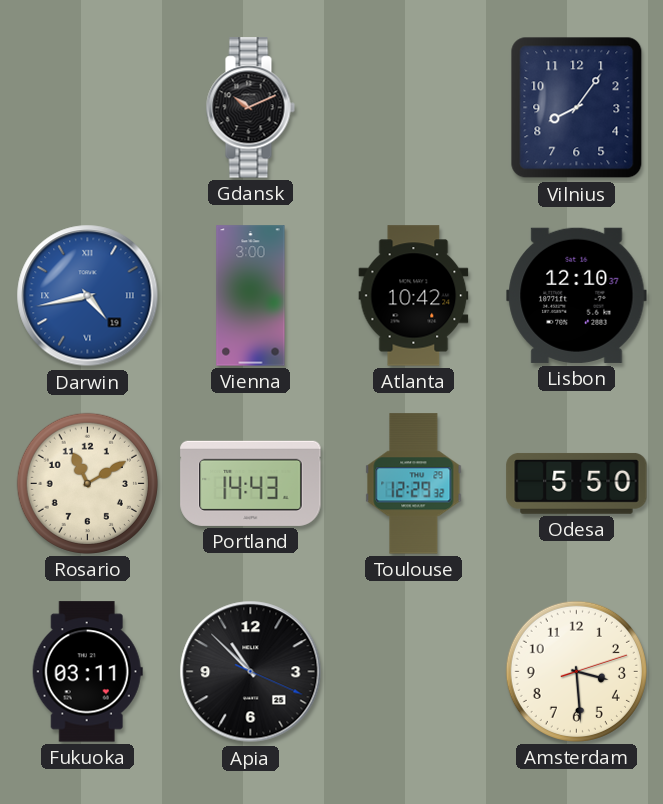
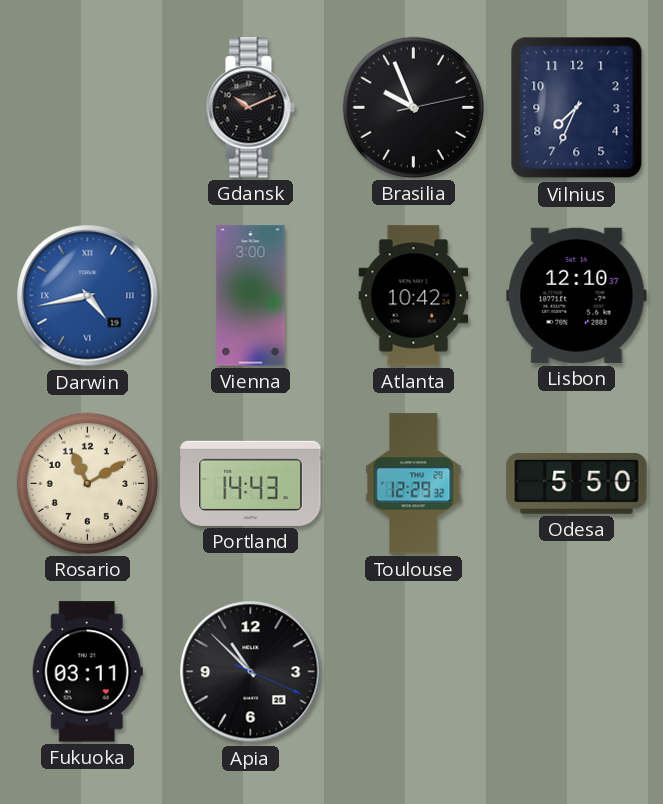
Brasilia: none -> 9:56
Vilnius: 8:06 -> 7:34
Amsterdam: 3:29 -> none
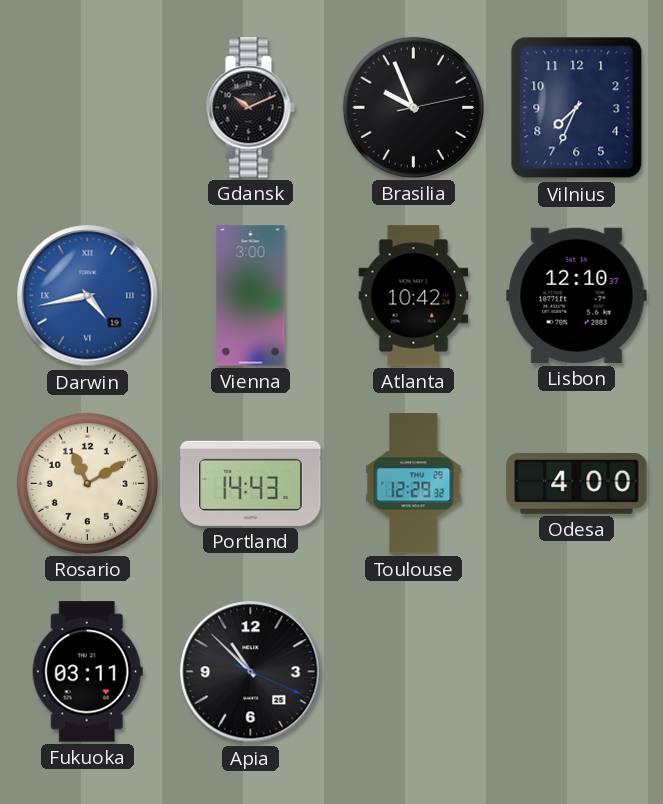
Odesa: 5:50 -> 4:00
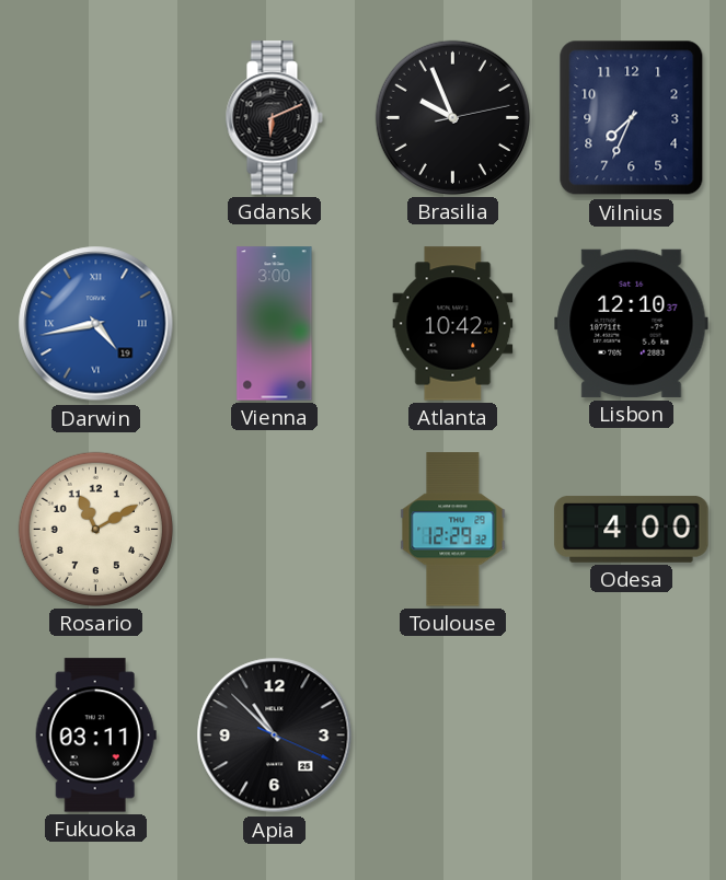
Gdansk: 10:11 -> 6:11
Portland: 14:43 -> none
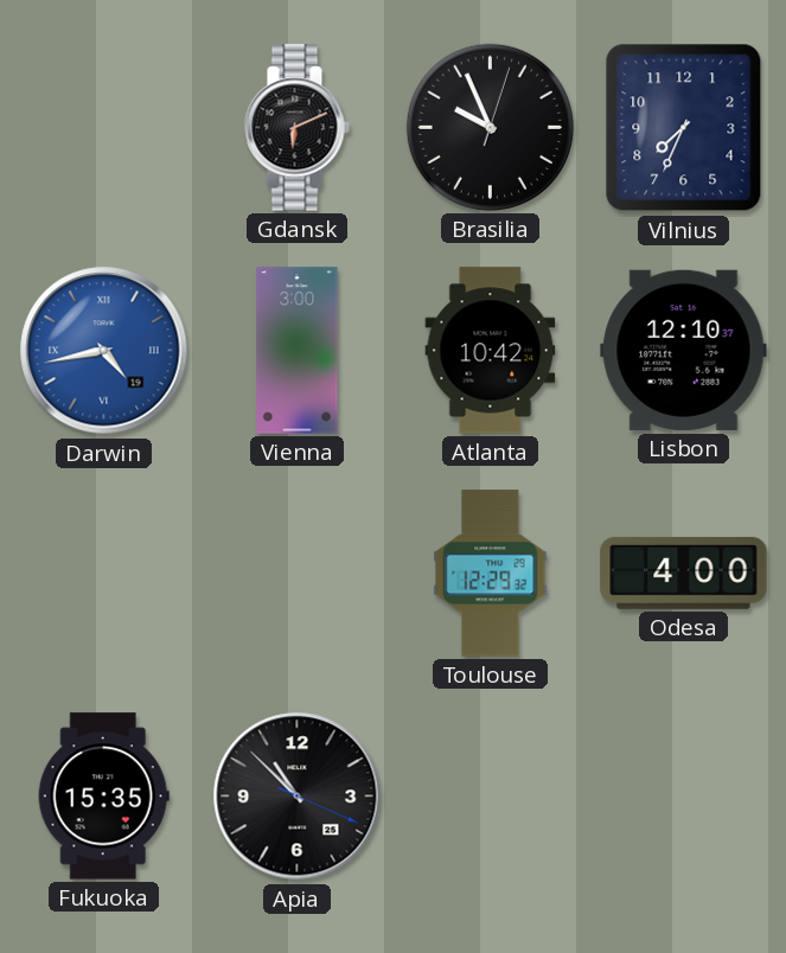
Brasilia: 9:56:13 -> 9:56:03
Rosario: 11:10 -> none
Fukuoka: 03:11 -> 15:35
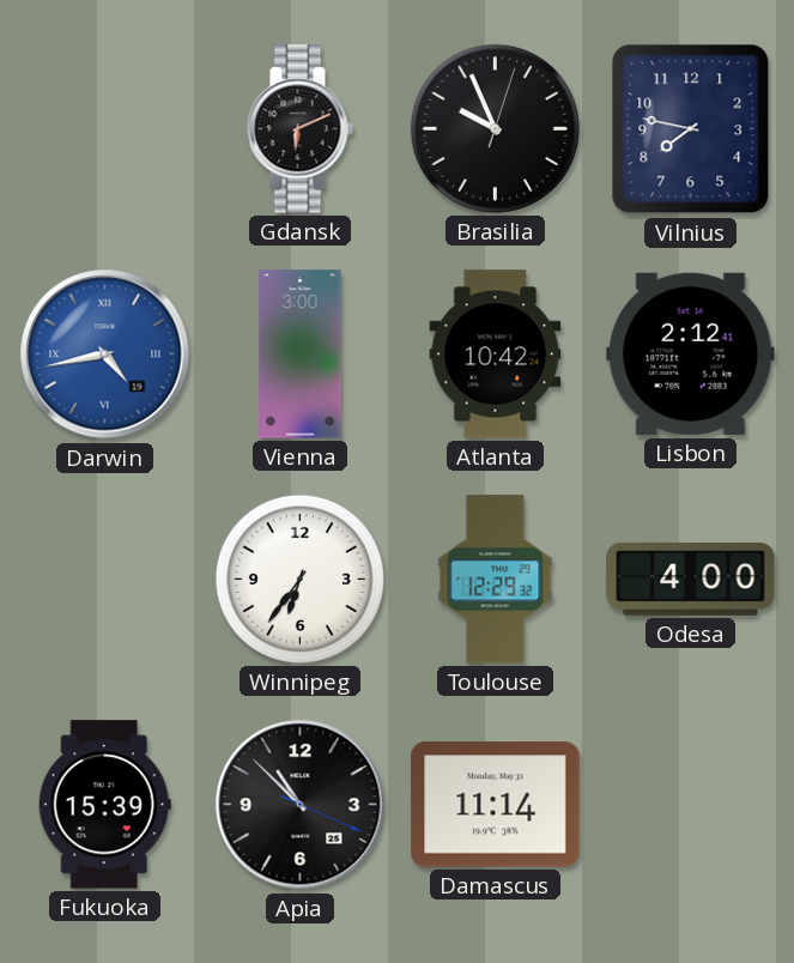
Vilnius: 7:34 -> 7:47
Lisbon: 12:10 -> 2:12
Winnipeg: none -> 6:36
Fukuoka: 15:35 -> 15:39
Damascus: none -> 11:14
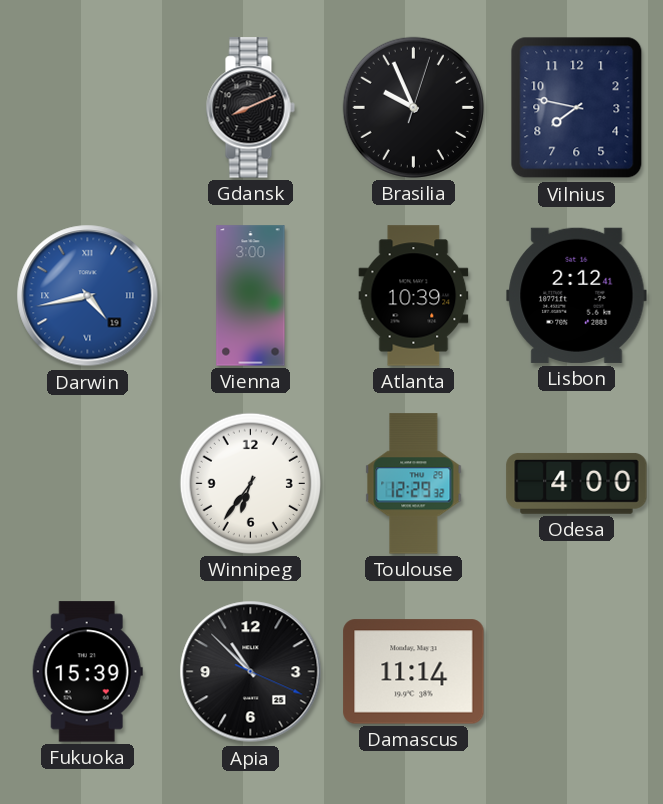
Gdansk: 6:11 -> 8:11
Atlanta: 10:42 -> 10:39
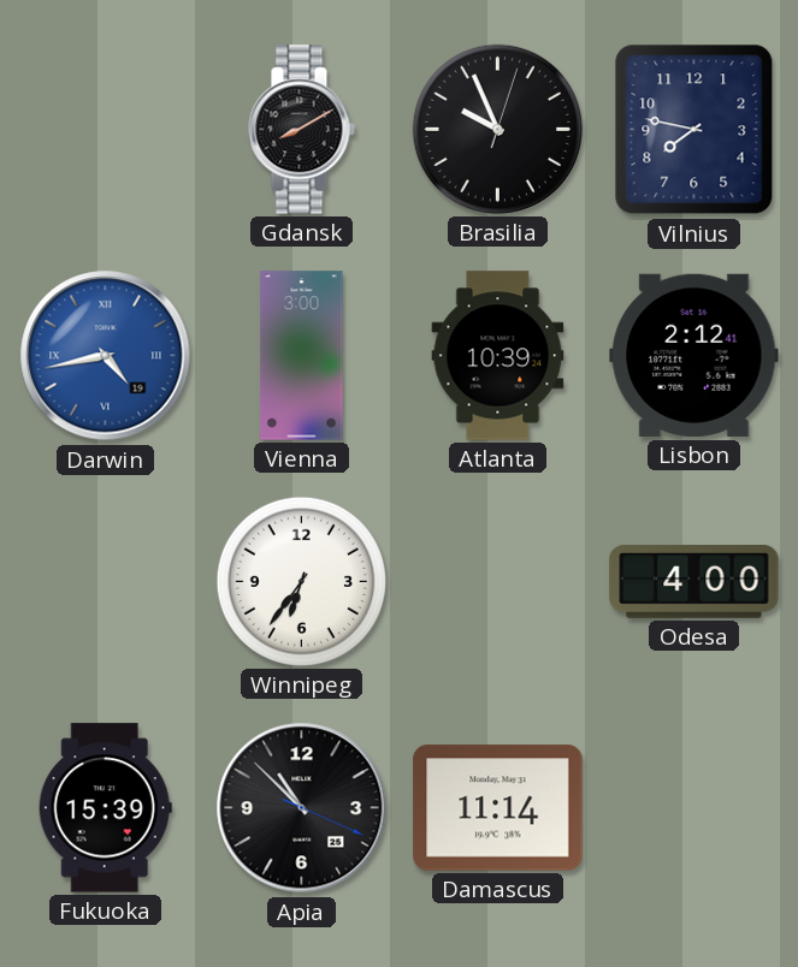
Gdansk: 8:11 -> 8:10
Toulouse: 12:29 -> none
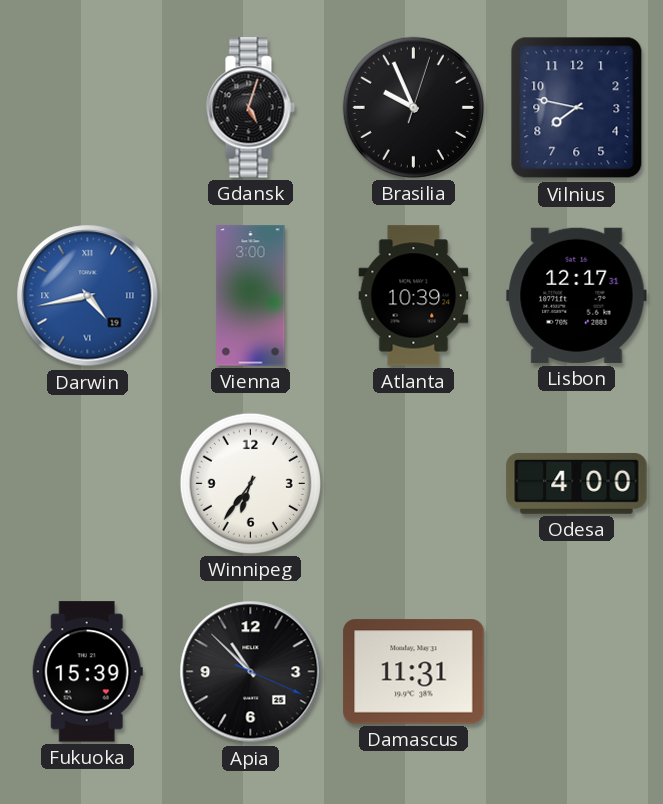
Gdansk: 8:10 -> 5:03
Lisbon: 2:12 -> 12:17
Damascus: 11:14 -> 11:31
